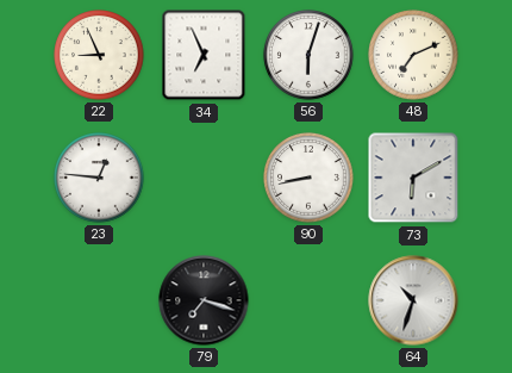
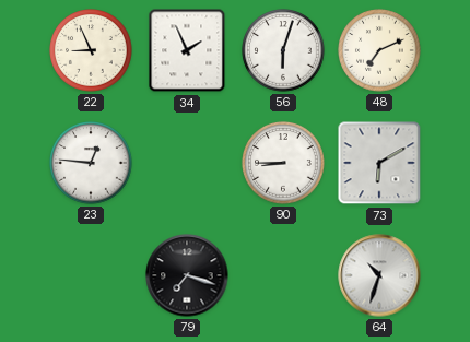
34: 6:56 -> 1:56
90: 8:43 -> 8:45
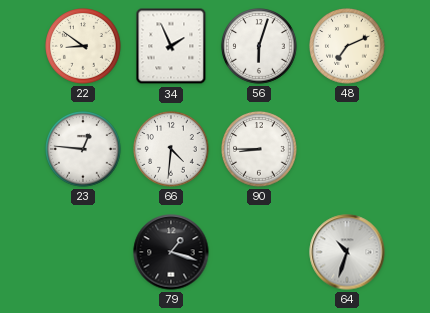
22: 8:56 -> 8:51
66: none -> 4:31
73: 6:10 -> none
79: 7:18 -> 1:18
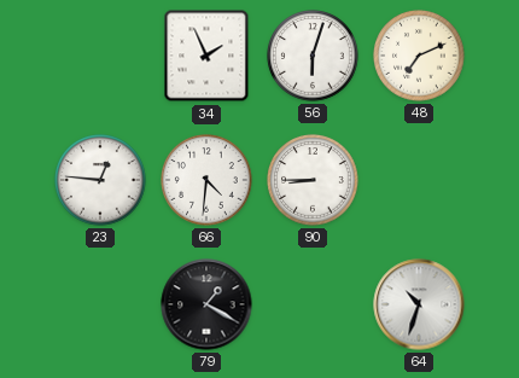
22: 8:51 -> none
79: 1:18 -> 1:20
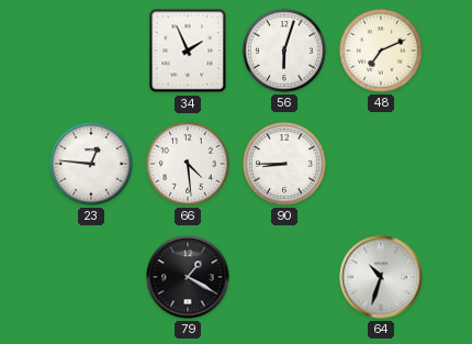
66: 4:31 -> 4:29
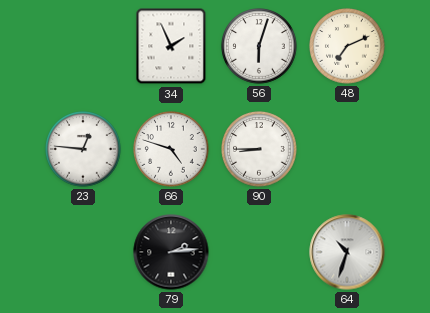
66: 4:29 -> 4:48
79: 1:20 -> 2:14
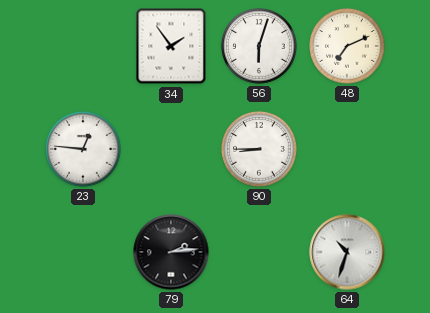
34: 1:56 -> 1:54
66: 4:48 -> none
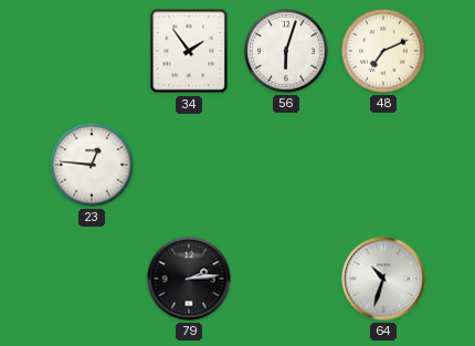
90: 8:45 -> none
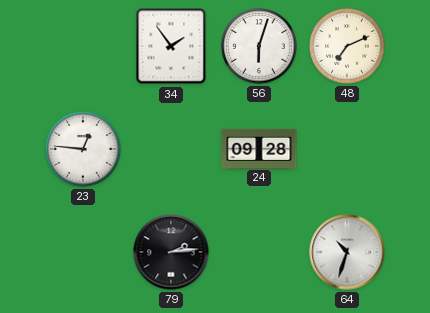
24: none -> 09:28
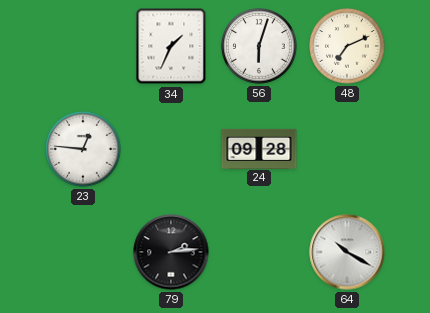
34: 1:54 -> 1:34
64: 10:33 -> 10:20
